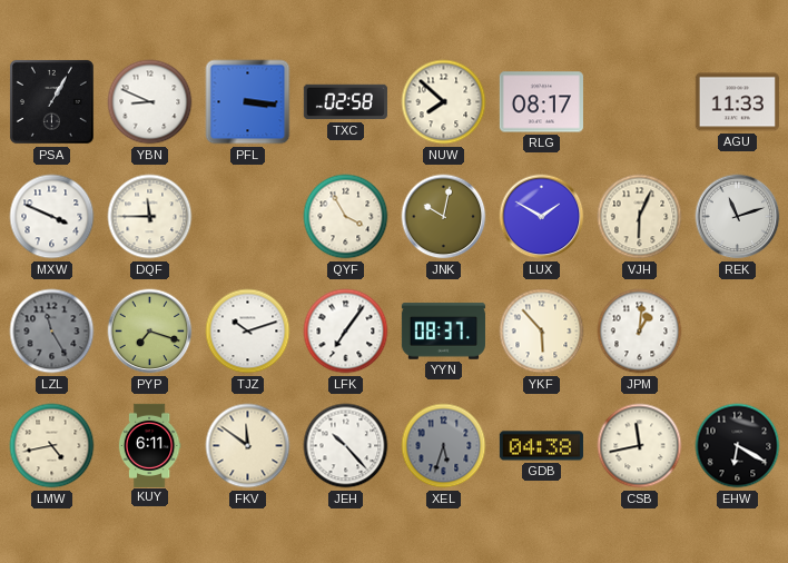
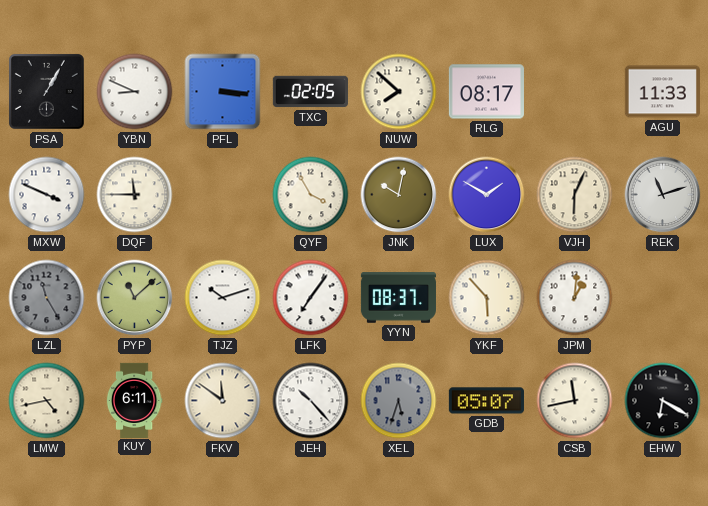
TXC: 02:58 -> 02:05
PYP: 7:18 -> 11:08
GDB: 04:38 -> 05:07
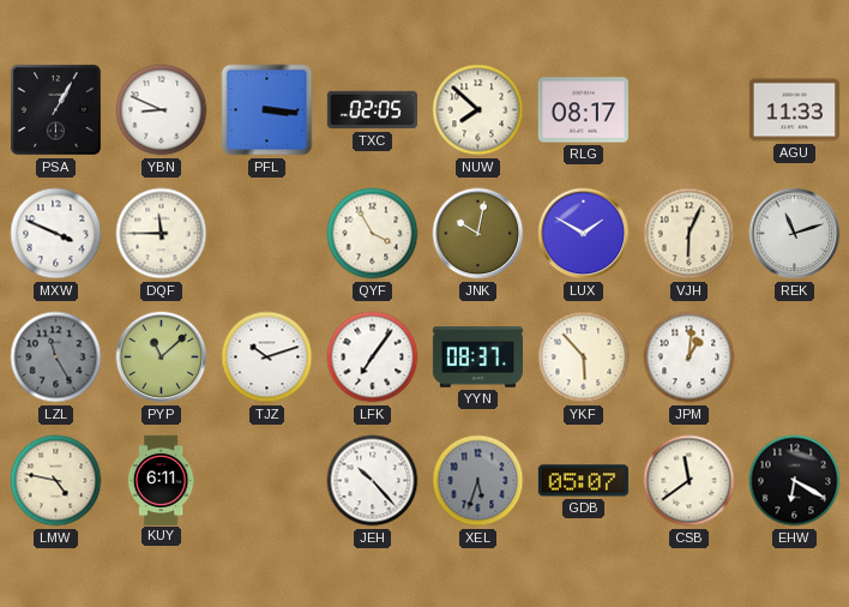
LMW: 4:43 -> 4:47
FKV: 11:51 -> none
CSB: 11:43 -> 11:39
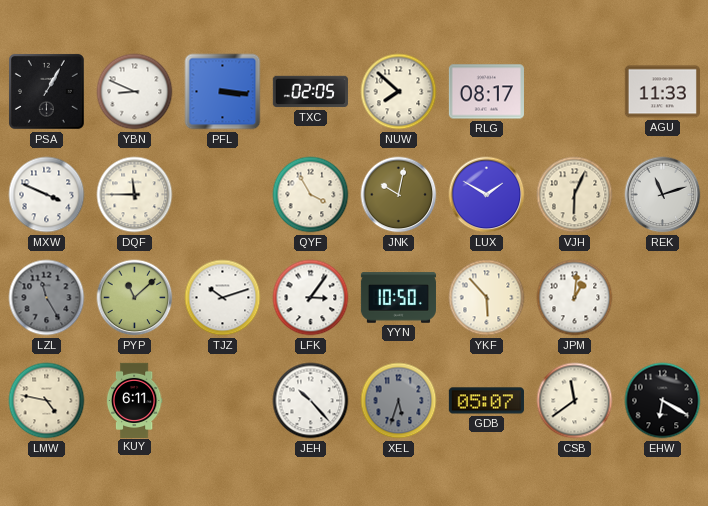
LFK: 7:06 -> 3:06
YYN: 08:37 -> 10:50
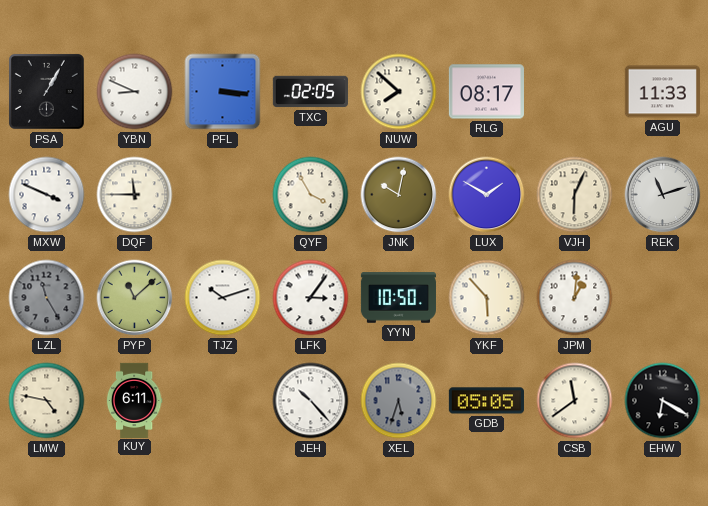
GDB: 05:07 -> 05:05
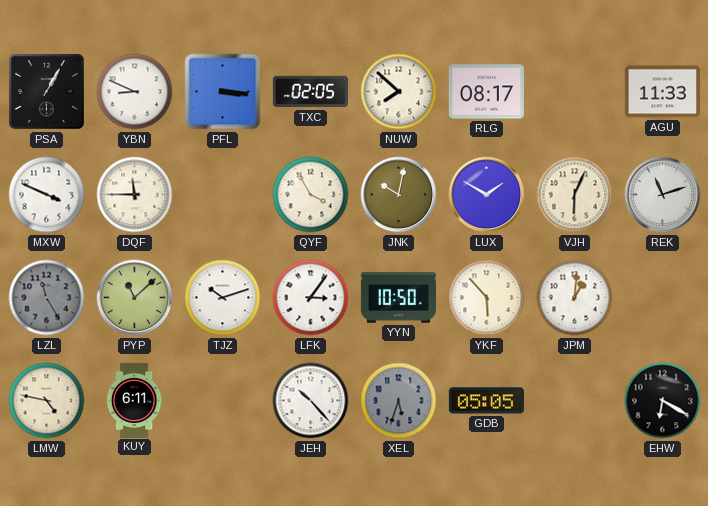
CSB: 11:39 -> none
